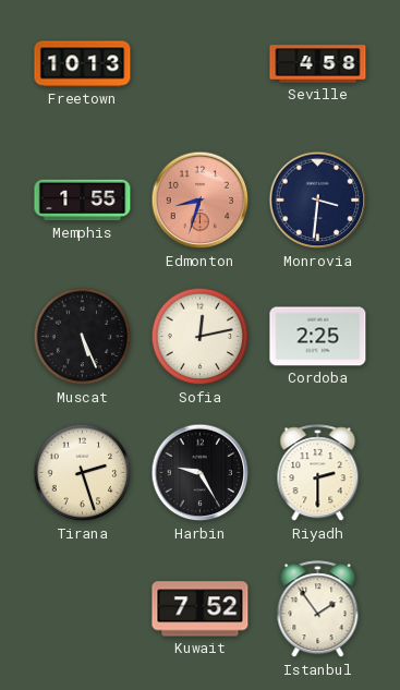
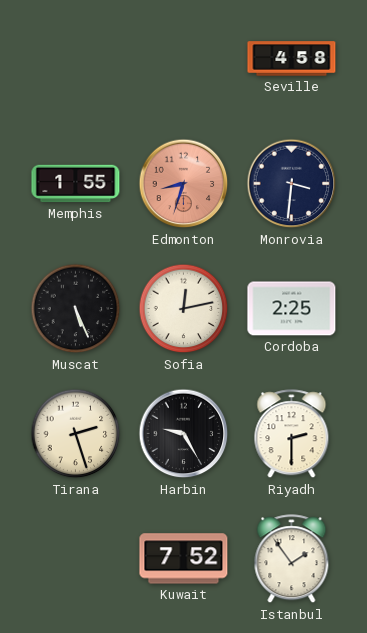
Freetown: 10:13 -> none
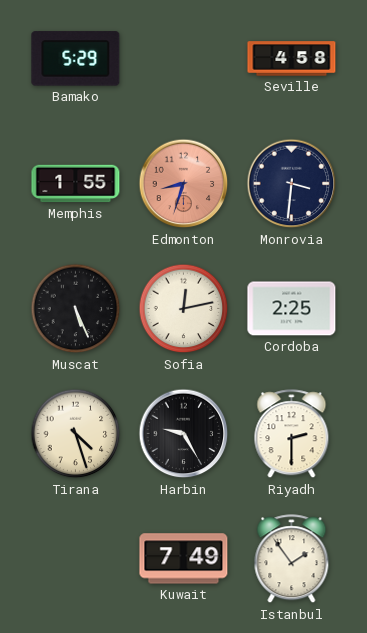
Bamako: none -> 5:29
Tirana: 2:27 -> 4:27
Kuwait: 7:52 -> 7:49
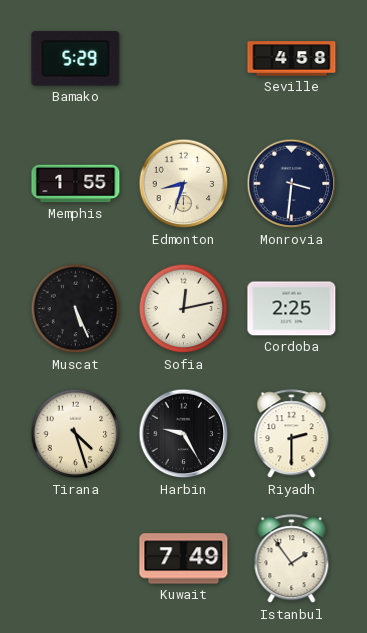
Edmonton dial: salmon -> cream
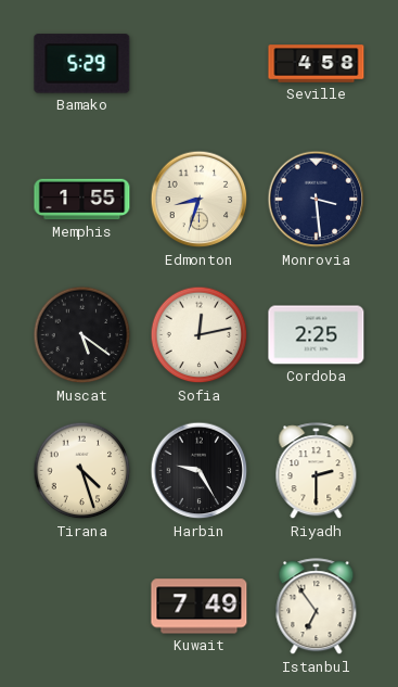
Monrovia: 3:31 -> 3:29
Muscat: 5:26 -> 5:21
Istanbul: 1:54 -> 6:54
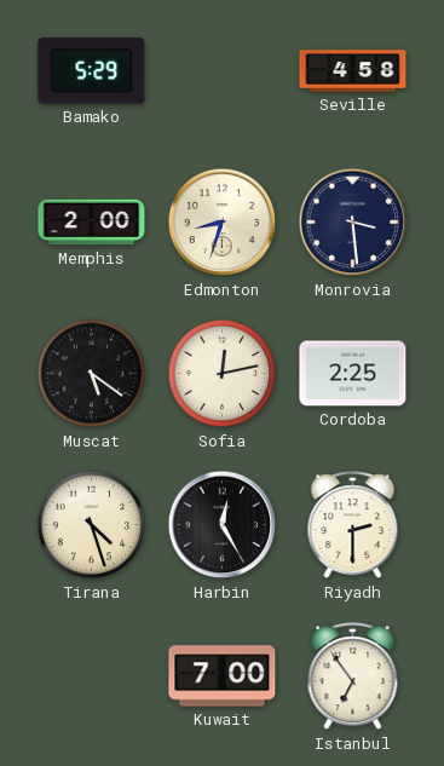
Memphis: 1:55 -> 2:00
Harbin: 9:25 -> 12:25
Kuwait: 7:49 -> 7:00
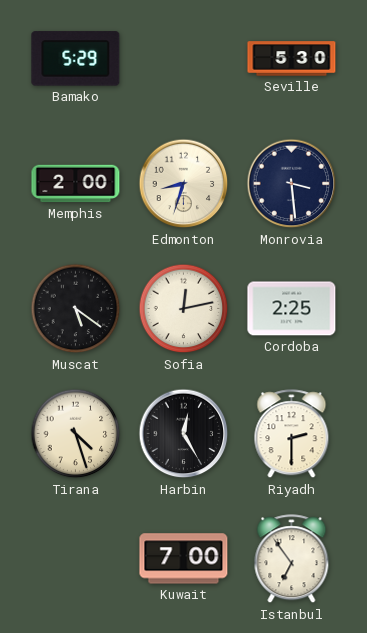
Seville: 4:58 -> 5:30
